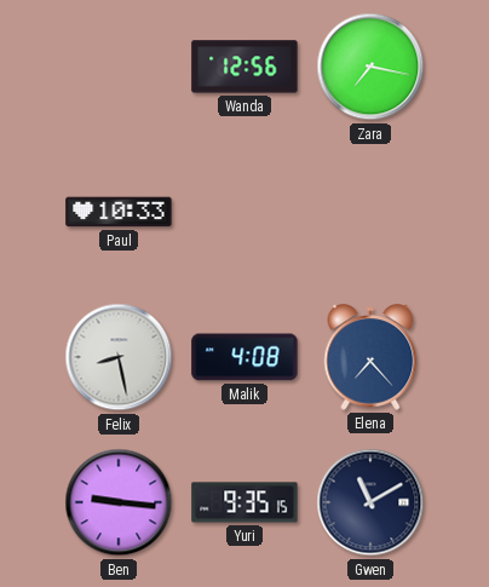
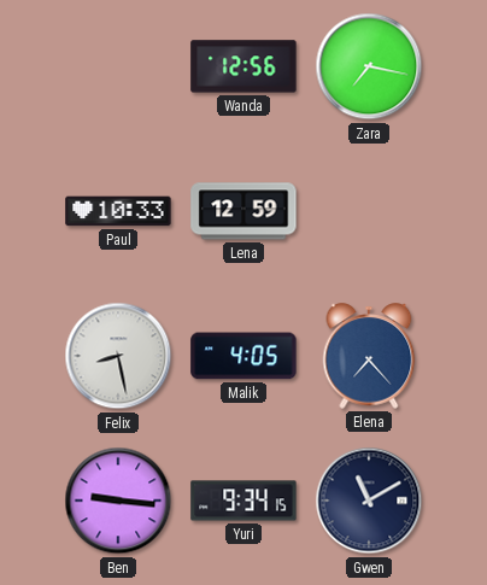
Lena: none -> 12:59
Malik: 4:08 -> 4:05
Yuri: 9:35 -> 9:34
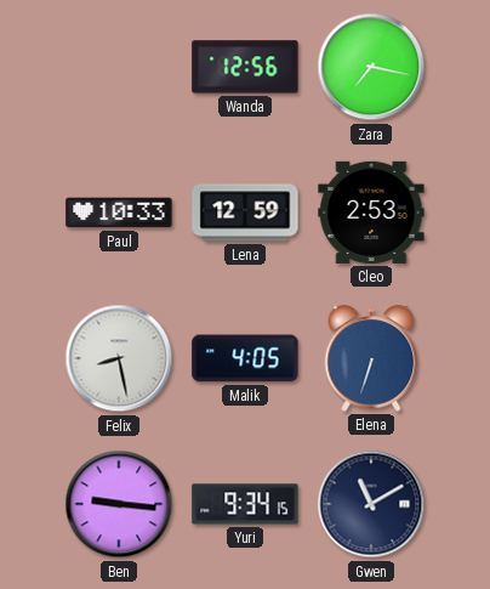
Cleo: none -> 2:53
Elena: 7:23 -> 6:33
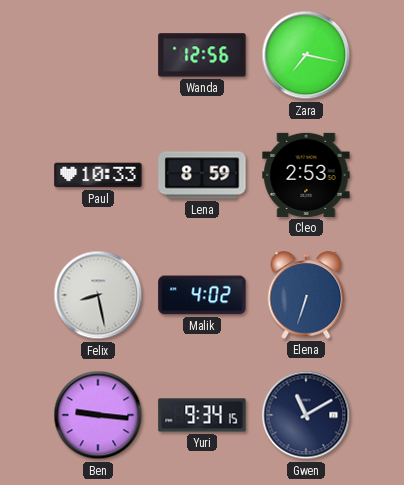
Lena: 12:59 -> 8:59
Malik: 4:05 -> 4:02
